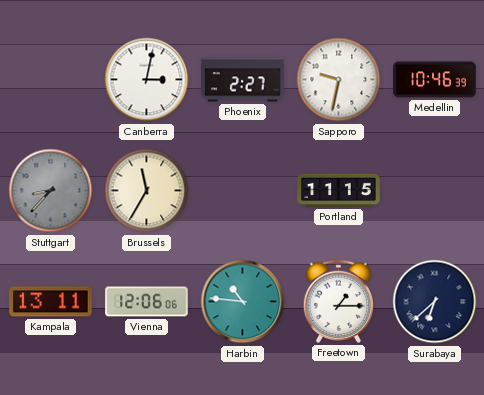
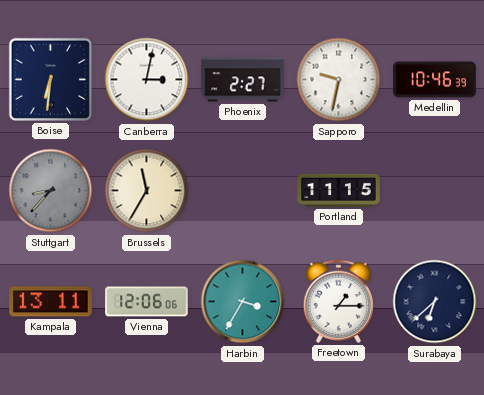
Boise: none -> 6:31
Harbin: 10:46 -> 3:35
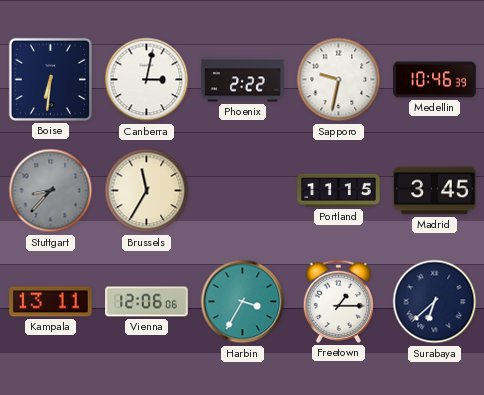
Phoenix: 2:27 -> 2:22
Madrid: none -> 3:45
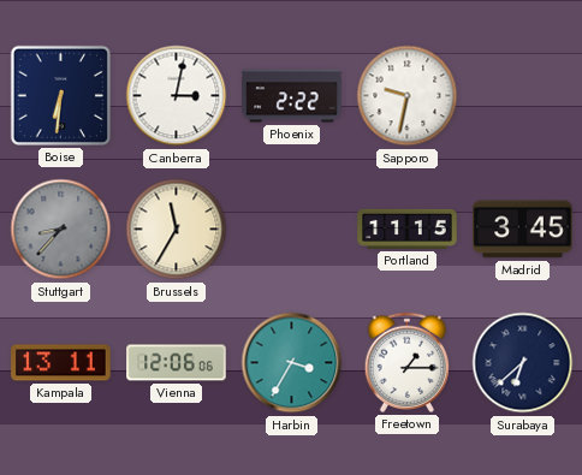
Medellin: 10:46 -> none
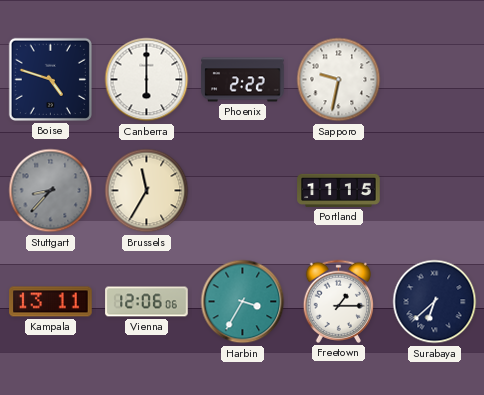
Boise: 6:31 -> 4:48
Canberra: 3:02 -> 6:00
Madrid: 3:45 -> none
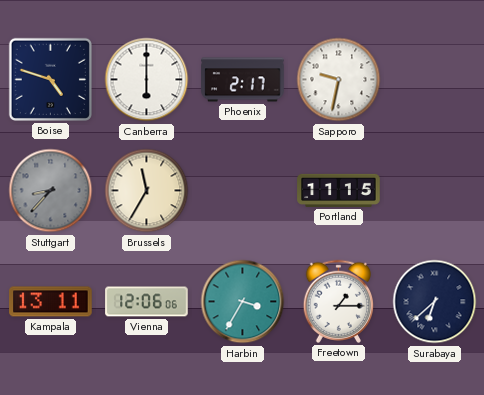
Phoenix: 2:22 -> 2:17
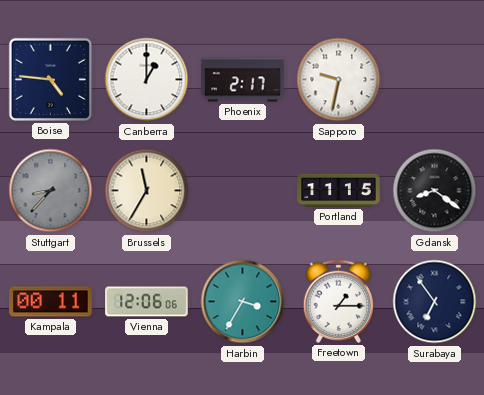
Boise: 4:48 -> 4:46
Canberra: 6:00 -> 1:00
Gdansk: none -> 8:21
Kampala: 13:11 -> 00:11
Surabaya: 6:38 -> 6:54
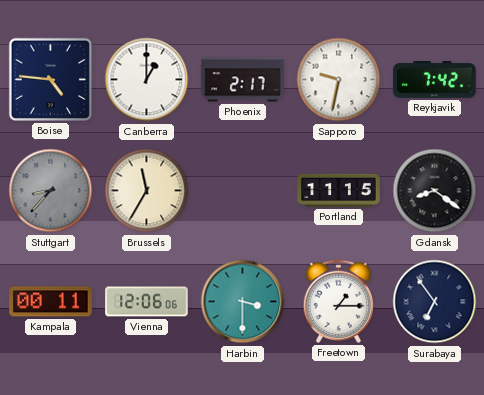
Reykjavik: none -> 7:42
Harbin: 3:35 -> 3:30
